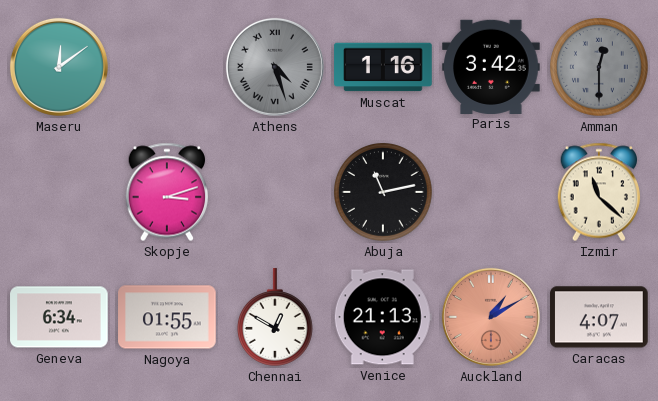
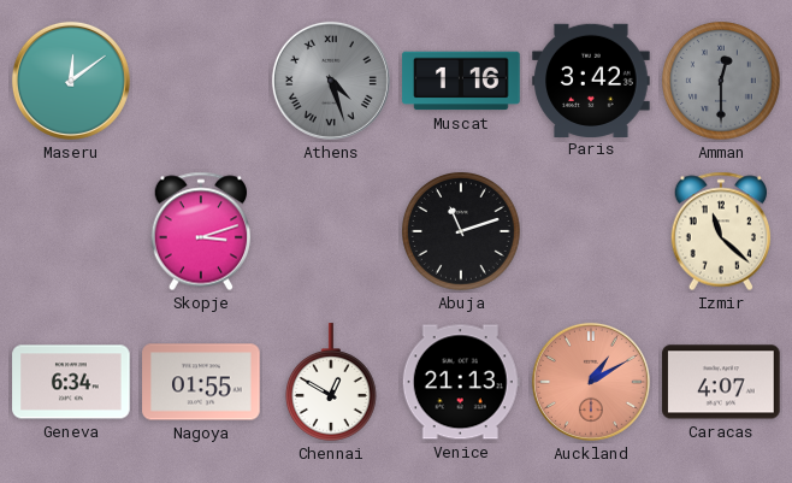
Abuja: 11:13 -> 11:12
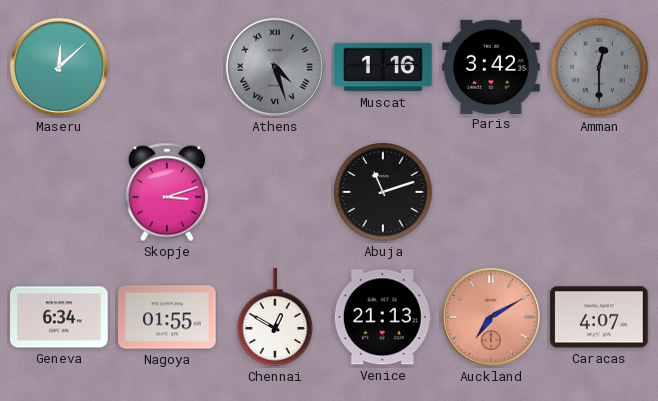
Maseru: 12:09 -> 12:08
Izmir: 11:22 -> none
Auckland: 1:10 -> 7:10
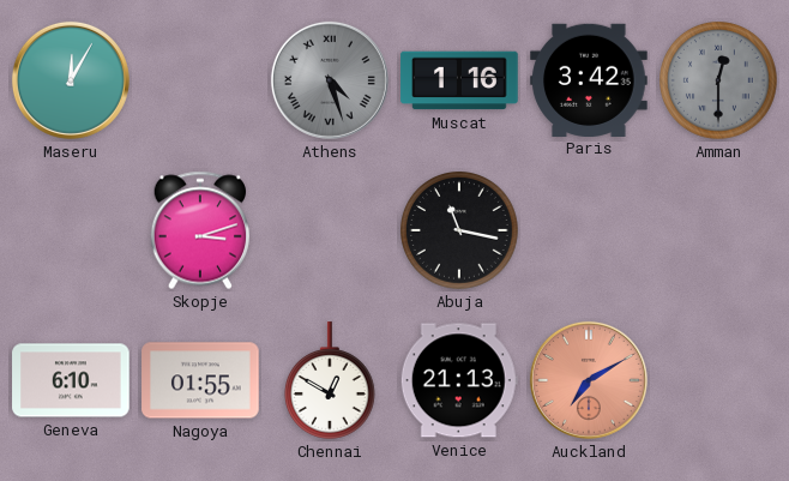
Maseru: 12:08 -> 12:05
Abuja: 11:12 -> 11:17
Geneva: 6:34 -> 6:10
Caracas: 4:07 -> none
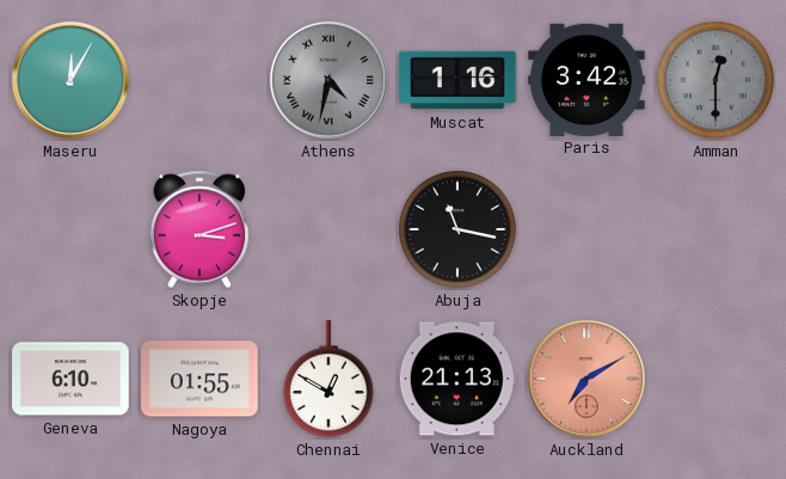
Athens: 4:27 -> 4:32
